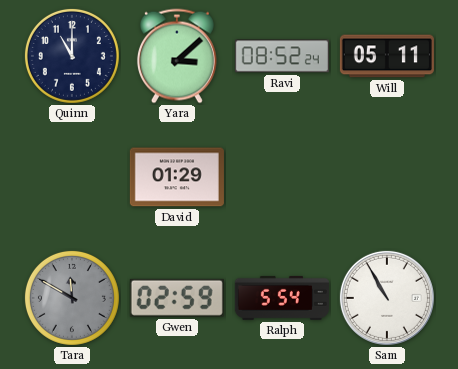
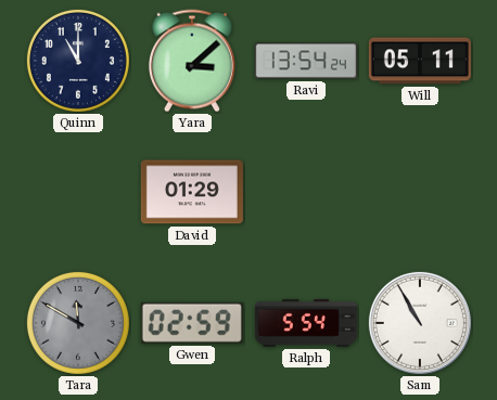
Ravi: 08:52 -> 13:54
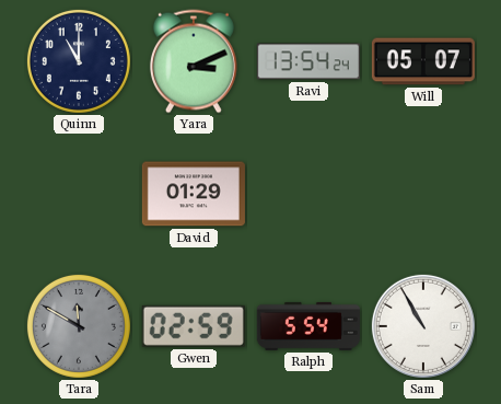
Yara: 3:08 -> 3:11
Will: 05:11 -> 05:07
